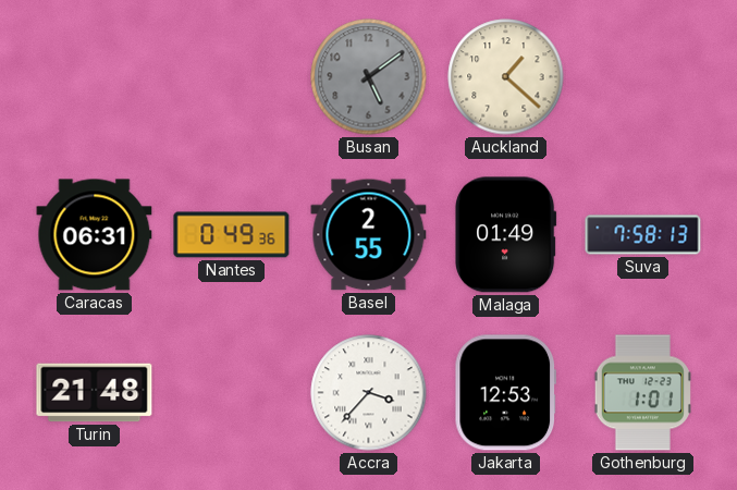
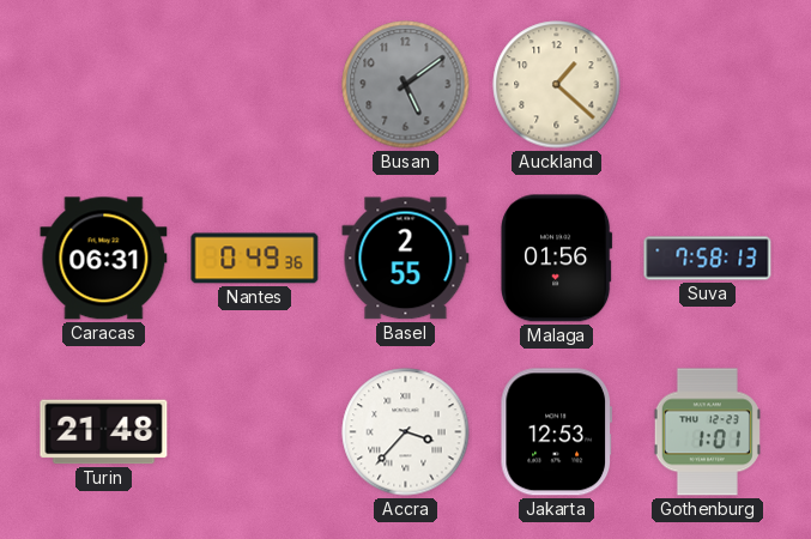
Malaga: 01:49 -> 01:56
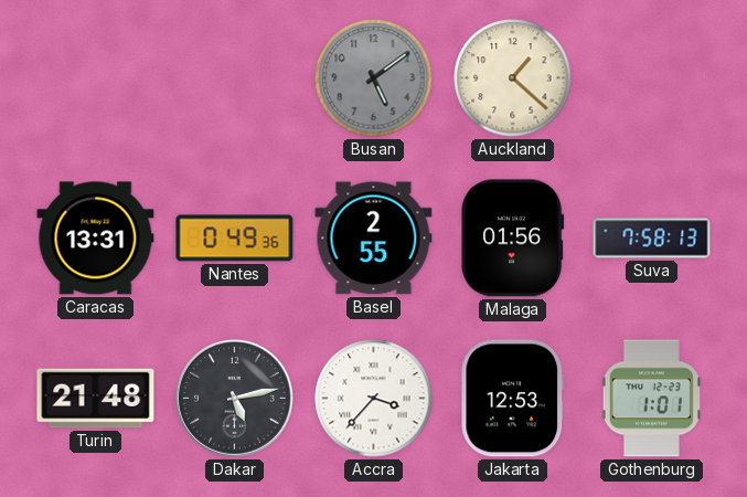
Caracas: 06:31 -> 13:31
Dakar: none -> 5:13
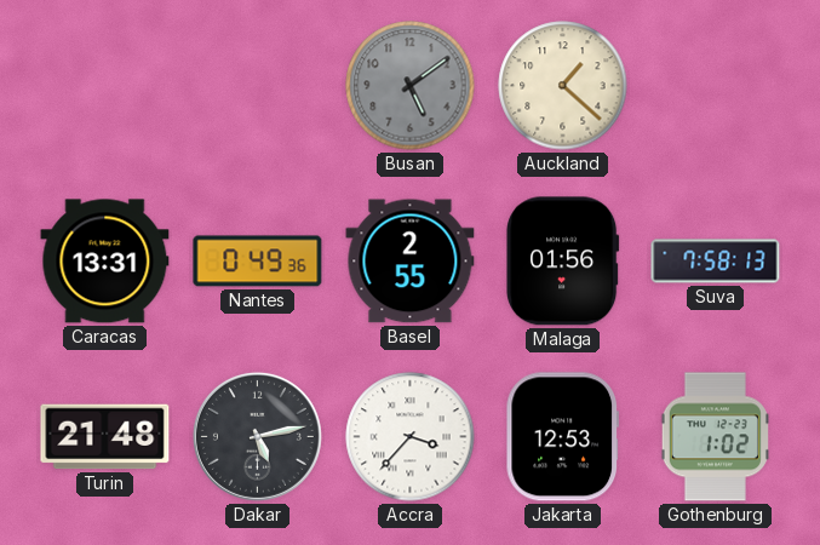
Gothenburg: 1:01 -> 1:02
